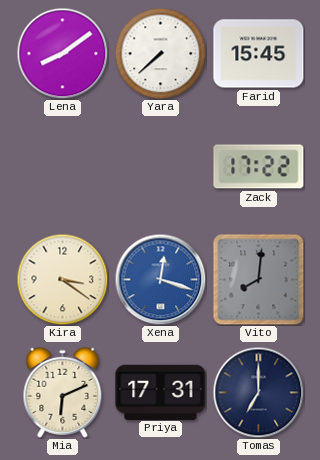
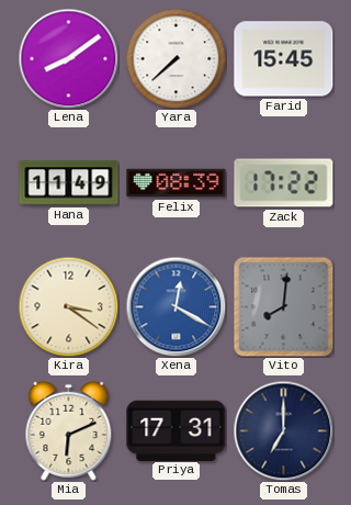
Hana: none -> 11:49
Felix: none -> 08:39
Xena: 12:18 -> 12:20
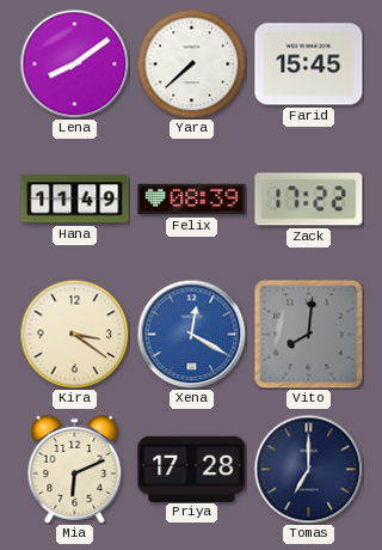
Priya: 17:31 -> 17:28
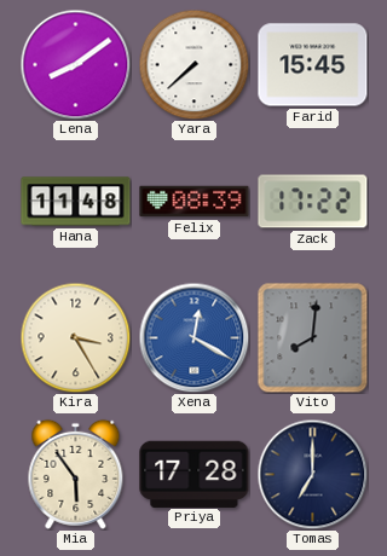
Hana: 11:49 -> 11:48
Kira: 3:21 -> 3:25
Mia: 6:11 -> 5:54
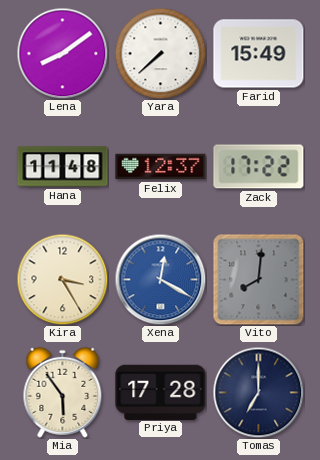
Farid: 15:45 -> 15:49
Felix: 08:39 -> 12:37
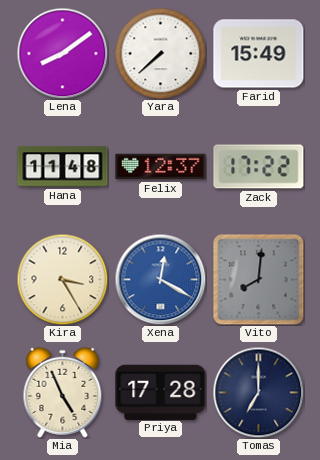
Mia: 5:54 -> 4:56
